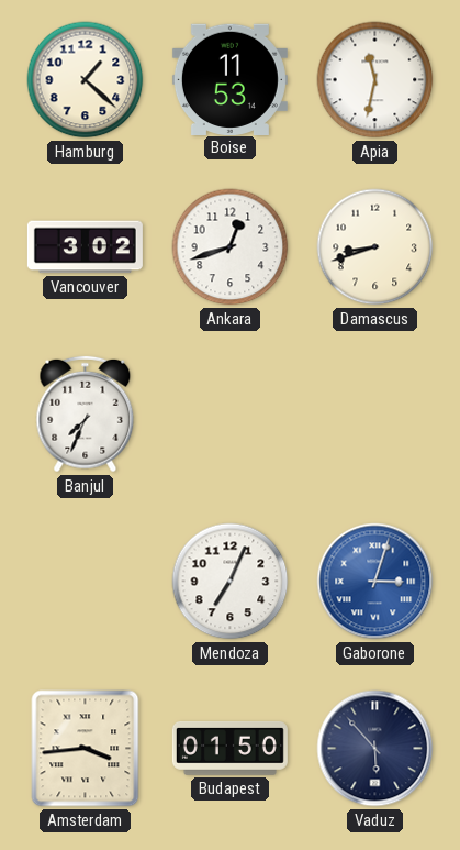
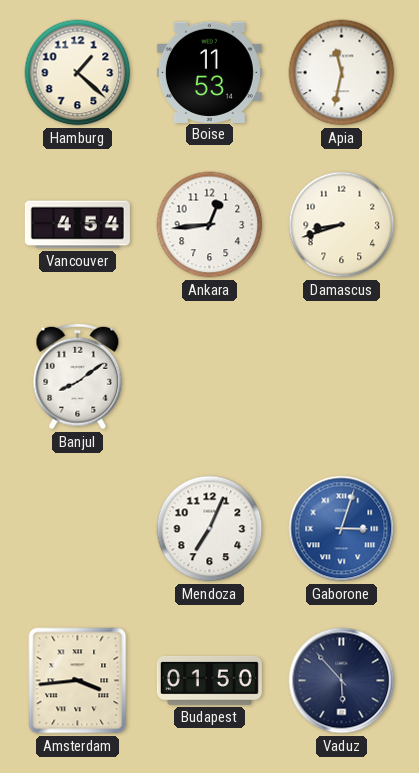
Vancouver: 3:02 -> 4:54
Ankara: 12:42 -> 12:44
Banjul: 7:34 -> 8:09
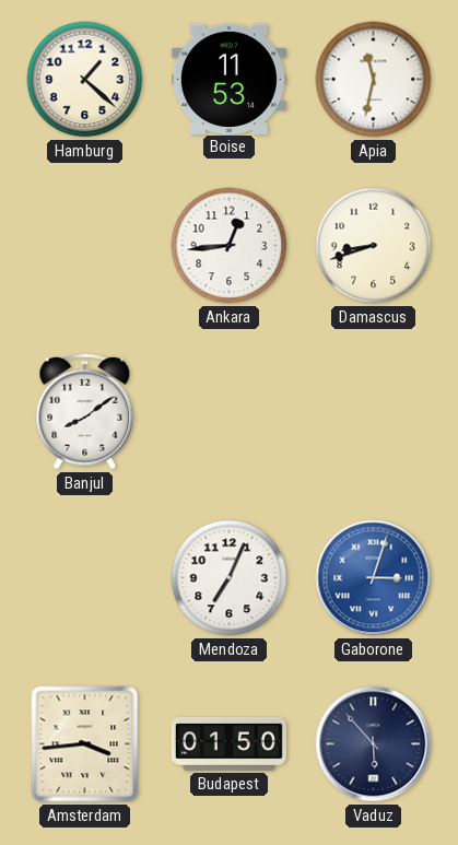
Vancouver: 4:54 -> none
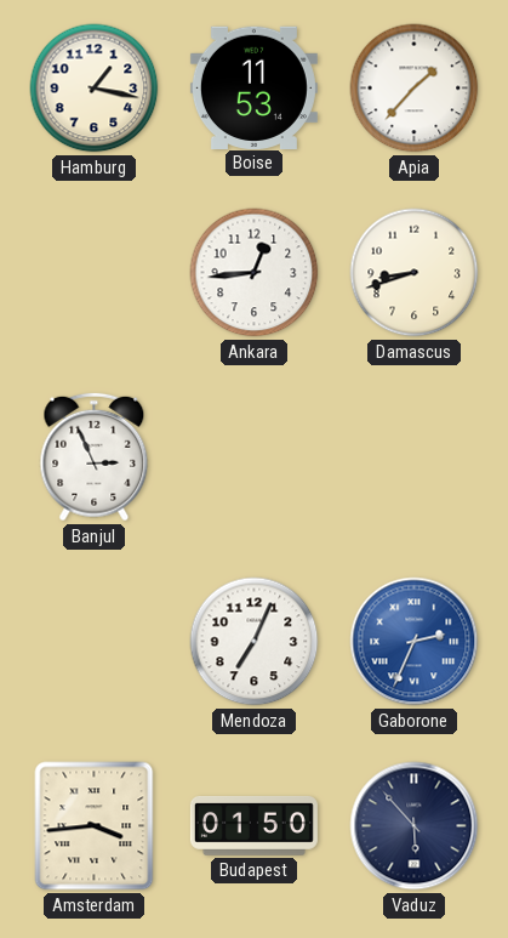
Hamburg: 1:22 -> 1:17
Apia: 11:32 -> 1:37
Banjul: 8:09 -> 2:56
Gaborone: 3:03 -> 2:34
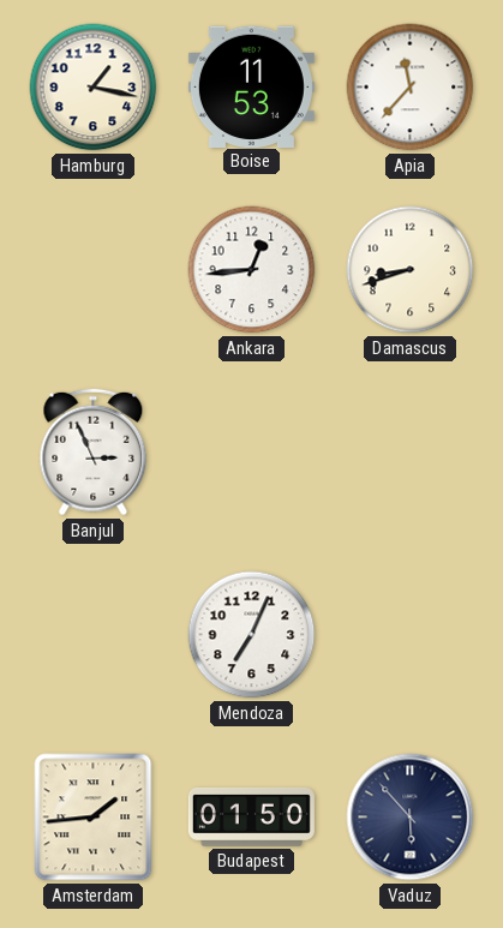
Apia: 1:37 -> 11:37
Gaborone: 2:34 -> none
Amsterdam: 3:44 -> 1:44
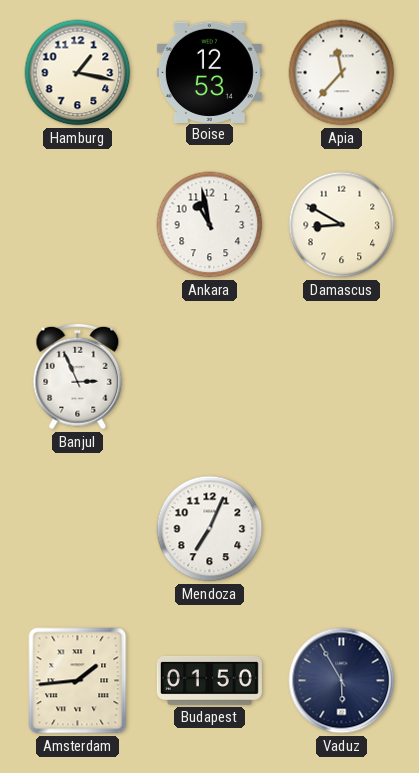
Boise: 11:53 -> 12:53
Ankara: 12:44 -> 10:58
Damascus: 8:42 -> 8:50
Vaduz: 5:53 -> 5:55
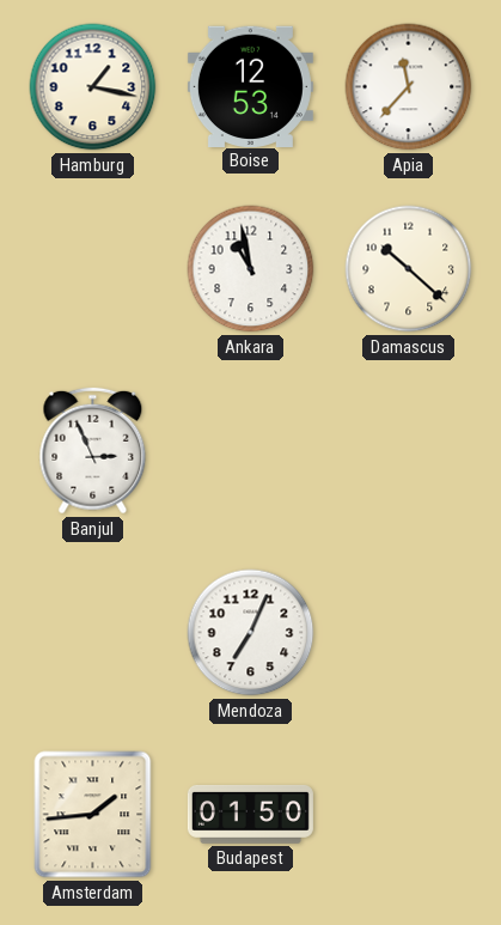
Damascus: 8:50 -> 10:22
Vaduz: 5:55 -> none
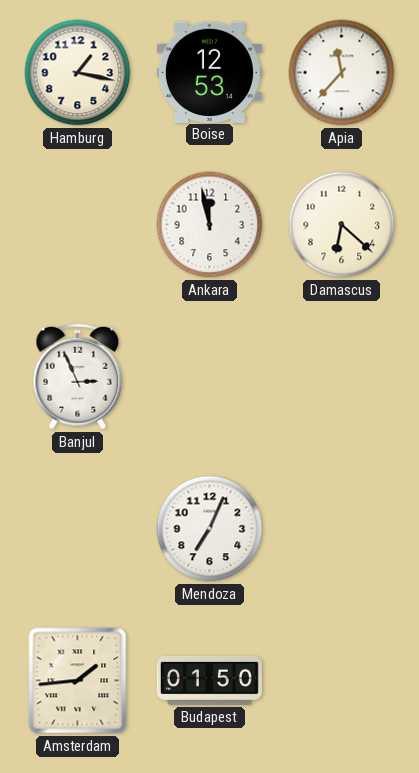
Ankara: 10:58 -> 11:58
Damascus: 10:22 -> 6:22
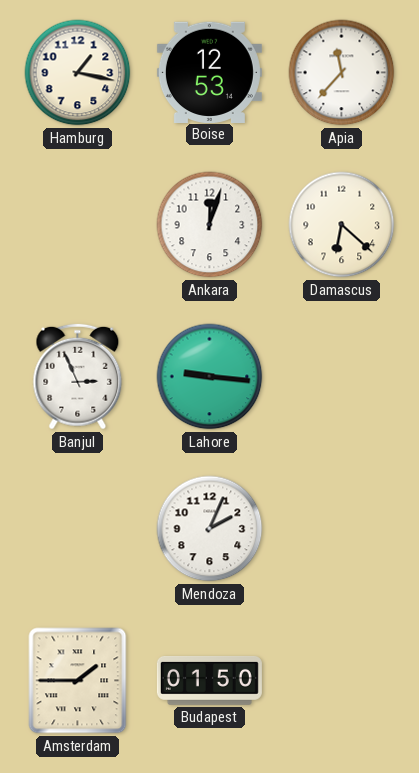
Ankara: 11:58 -> 12:03
Lahore: none -> 9:16
Mendoza: 7:04 -> 2:04
Amsterdam: 1:44 -> 1:45
